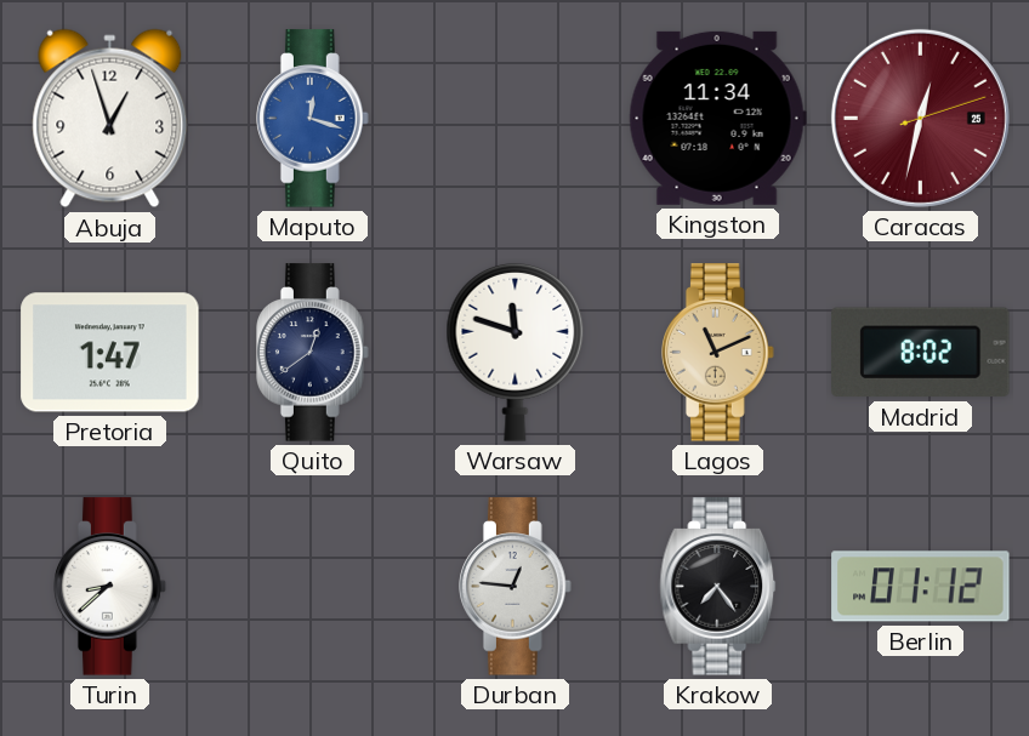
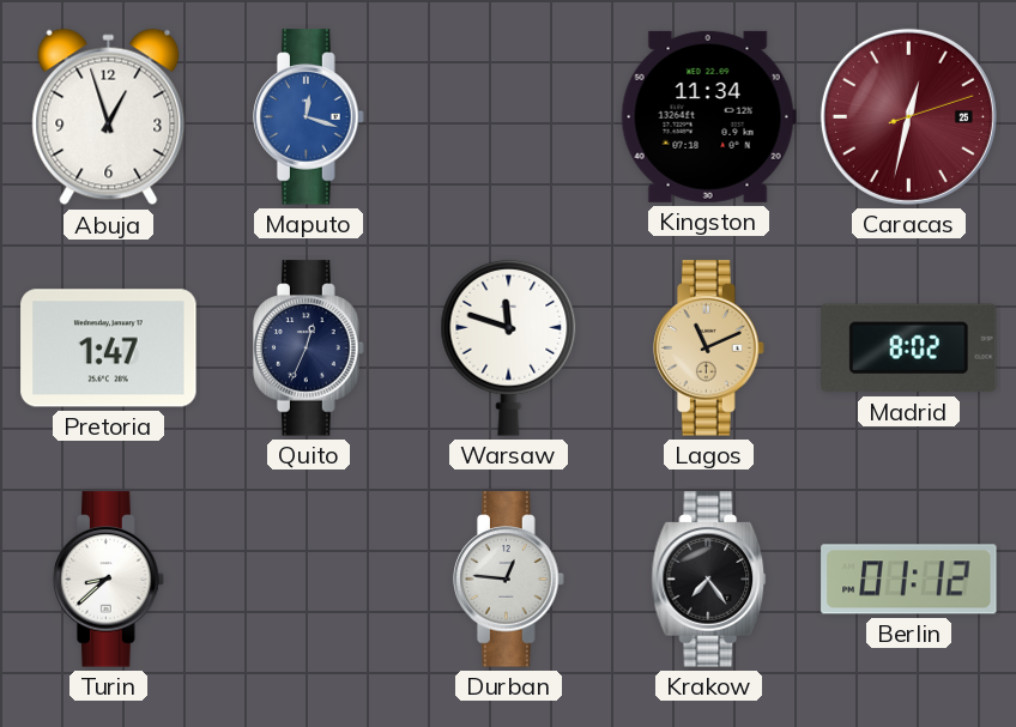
Quito: 12:39 -> 12:34
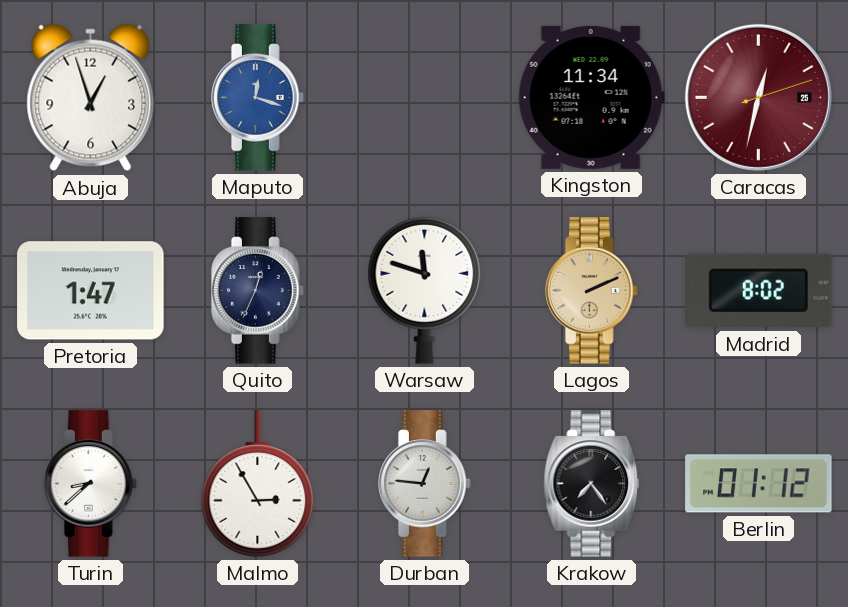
Lagos: 11:11 -> 2:11
Malmo: none -> 2:55
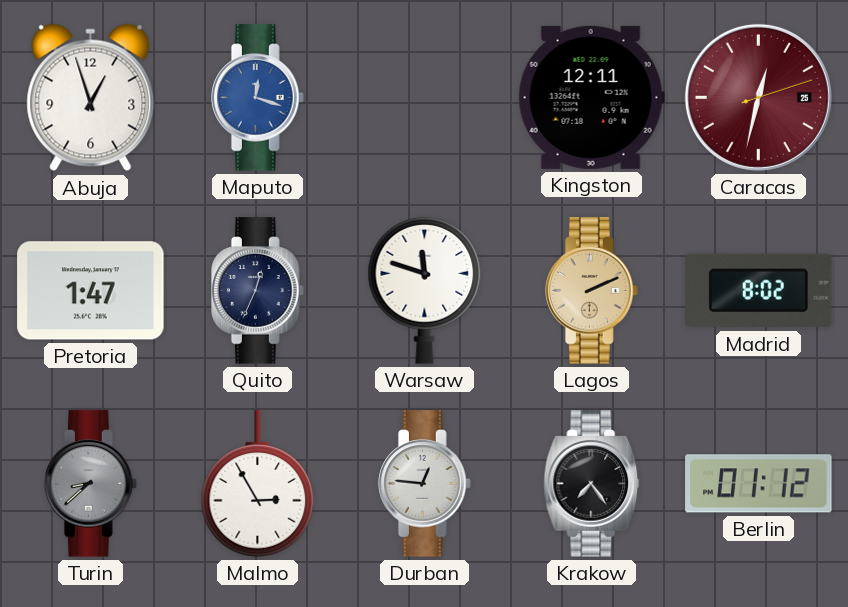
Kingston: 11:34 -> 12:11
Turin dial: white -> grey
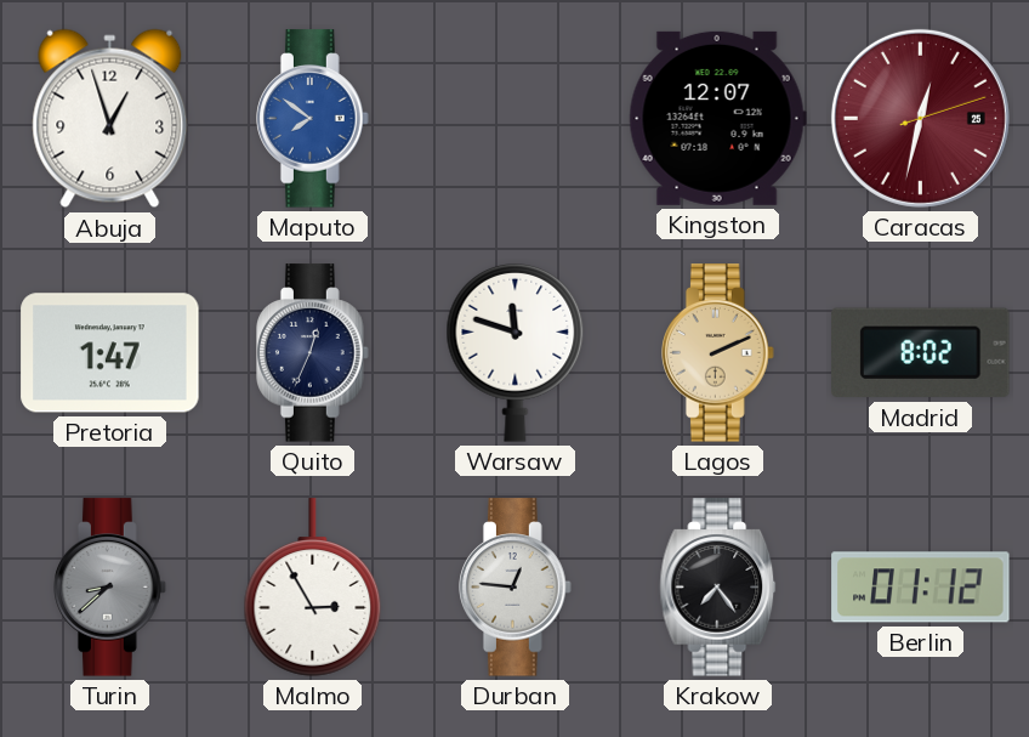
Maputo: 12:18 -> 7:51
Kingston: 12:11 -> 12:07
